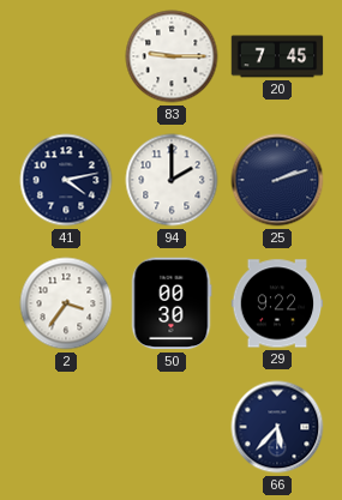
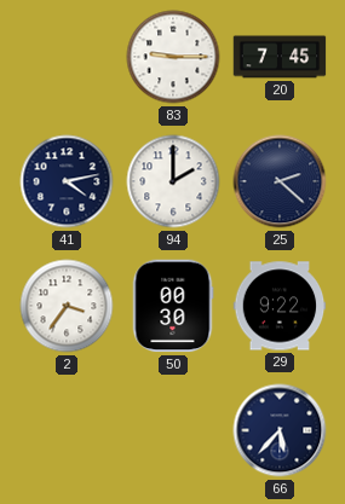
25: 2:12 -> 2:22
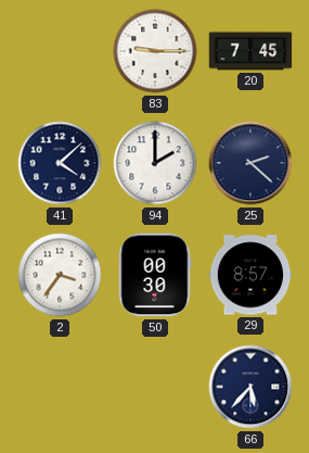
41: 4:13 -> 4:08
29: 9:22 -> 8:57
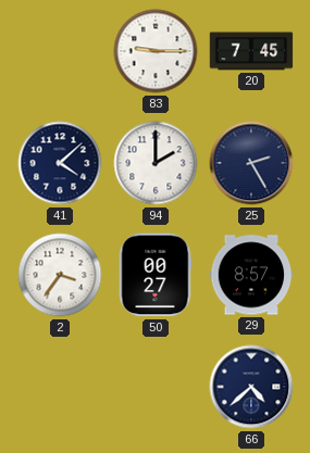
25: 2:22 -> 2:25
50: 00:30 -> 00:27
66: 5:37 -> 4:38
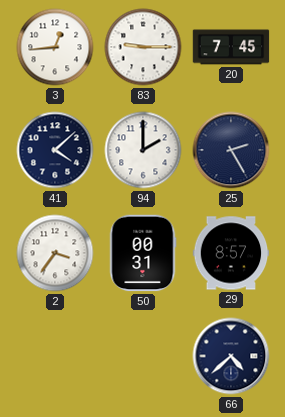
3: none -> 12:44
50: 00:27 -> 00:31
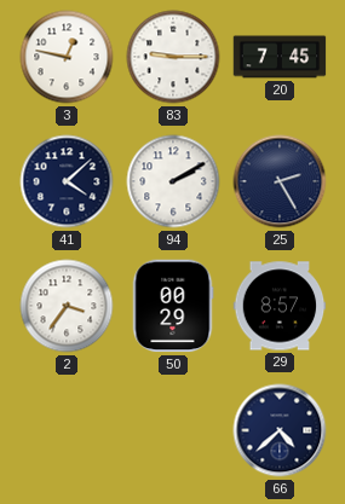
3: 12:44 -> 12:47
94: 2:00 -> 2:10
50: 00:31 -> 00:29
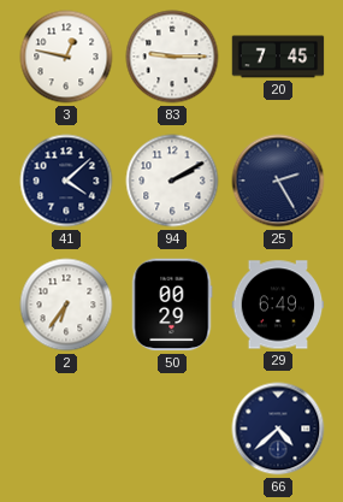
2: 3:36 -> 6:36
29: 8:57 -> 6:49
